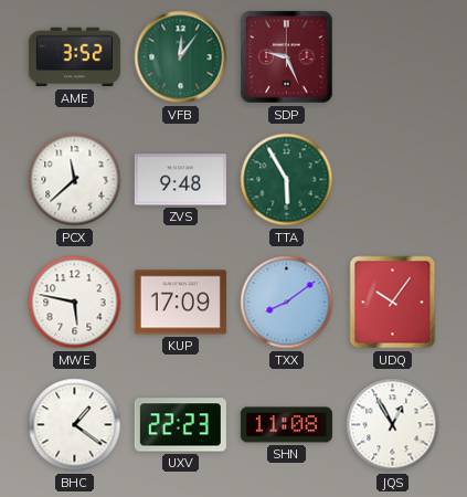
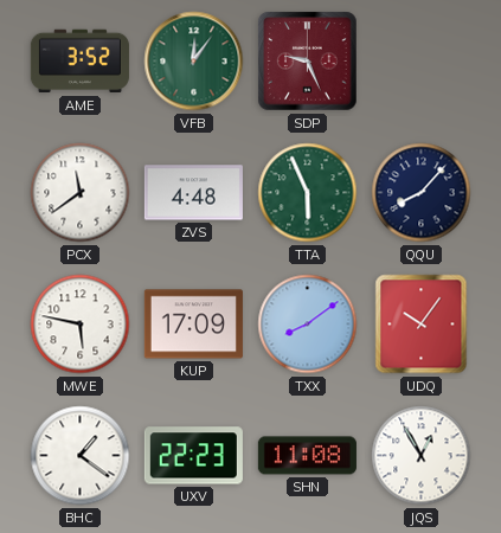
PCX: 11:38 -> 11:39
ZVS: 9:48 -> 4:48
TTA: 5:55 -> 5:56
QQU: none -> 8:07
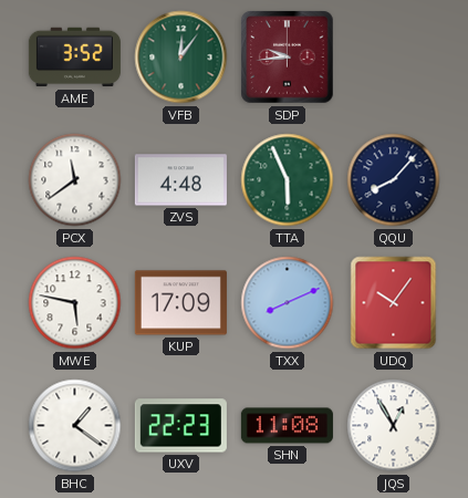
SDP: 9:26 -> 9:44
TXX: 8:09 -> 8:11
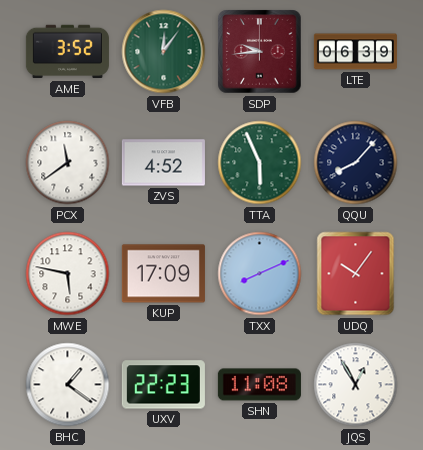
LTE: none -> 06:39
ZVS: 4:48 -> 4:52
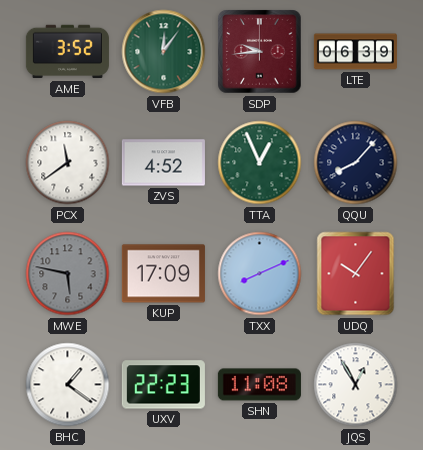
TTA: 5:56 -> 12:56
MWE dial: white -> grey
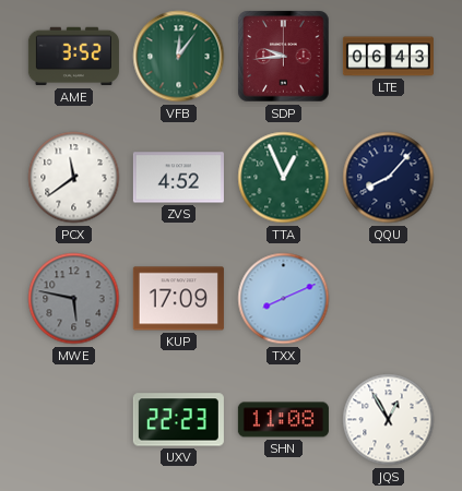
LTE: 06:39 -> 06:43
UDQ: 10:06 -> none
BHC: 1:21 -> none
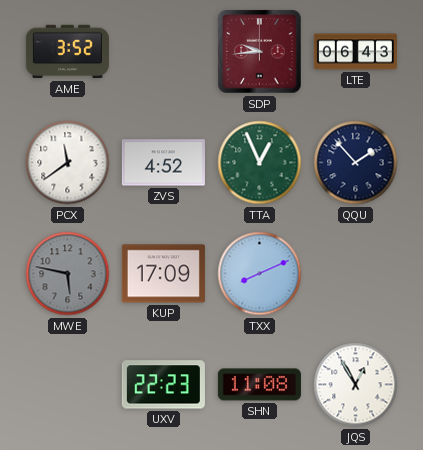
VFB: 12:06 -> none
QQU: 8:07 -> 1:53
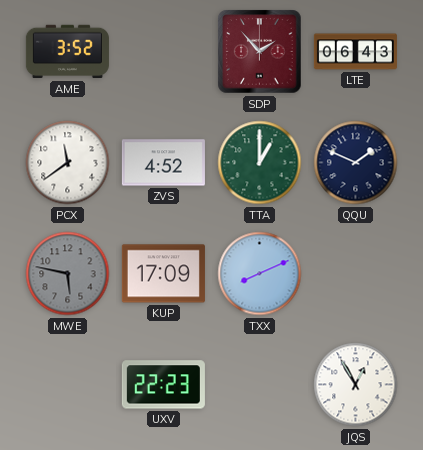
SDP: 9:44 -> 1:53
TTA: 12:56 -> 1:00
QQU: 1:53 -> 1:49
SHN: 11:08 -> none
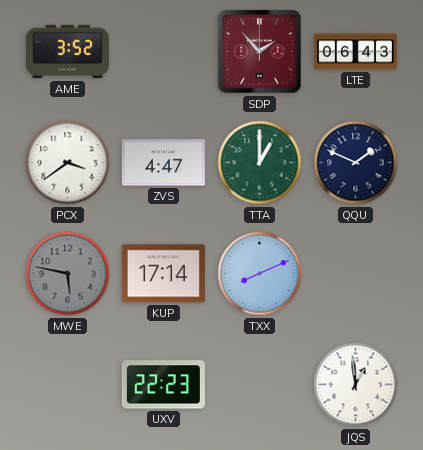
PCX: 11:39 -> 3:39
ZVS: 4:52 -> 4:47
KUP: 17:09 -> 17:14
JQS: 12:55 -> 12:59
